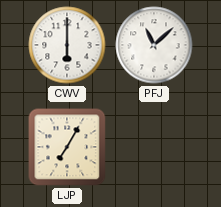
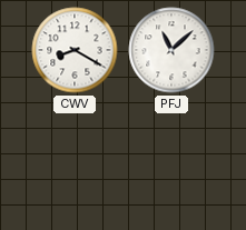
CWV: 6:00 -> 8:20
LJP: 7:05 -> none
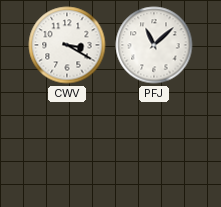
CWV: 8:20 -> 3:20
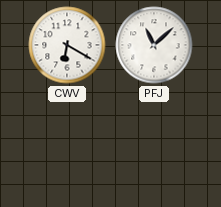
CWV: 3:20 -> 6:20
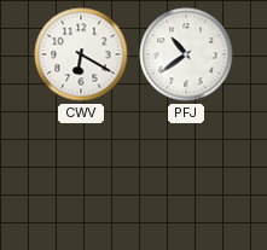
PFJ: 11:08 -> 10:39
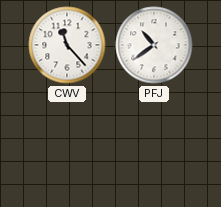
CWV: 6:20 -> 11:23
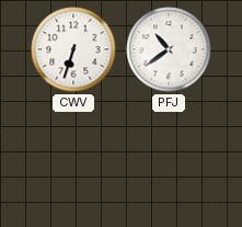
CWV: 11:23 -> 6:33
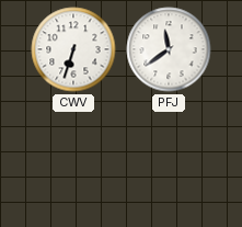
PFJ: 10:39 -> 11:39
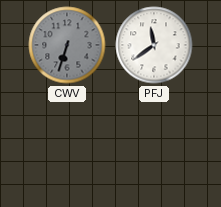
CWV dial: white -> grey
